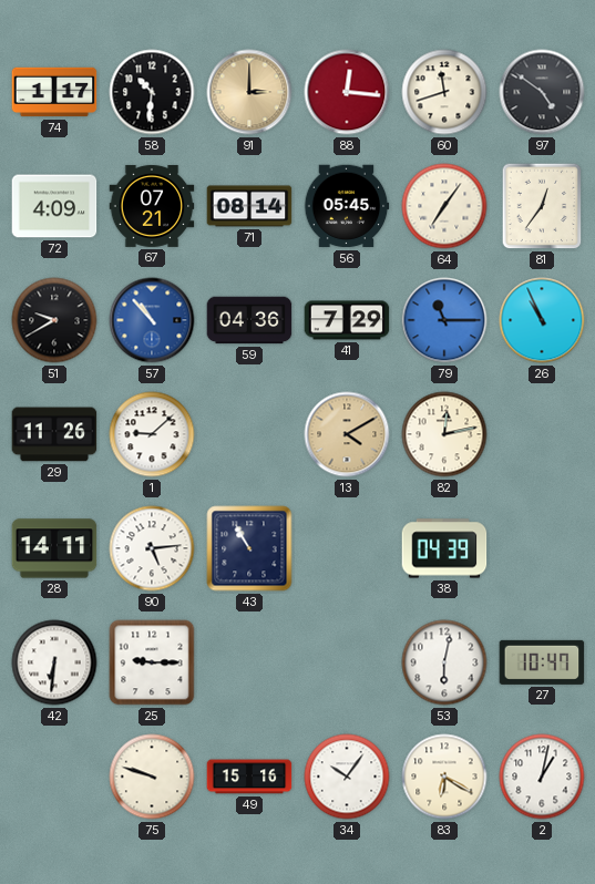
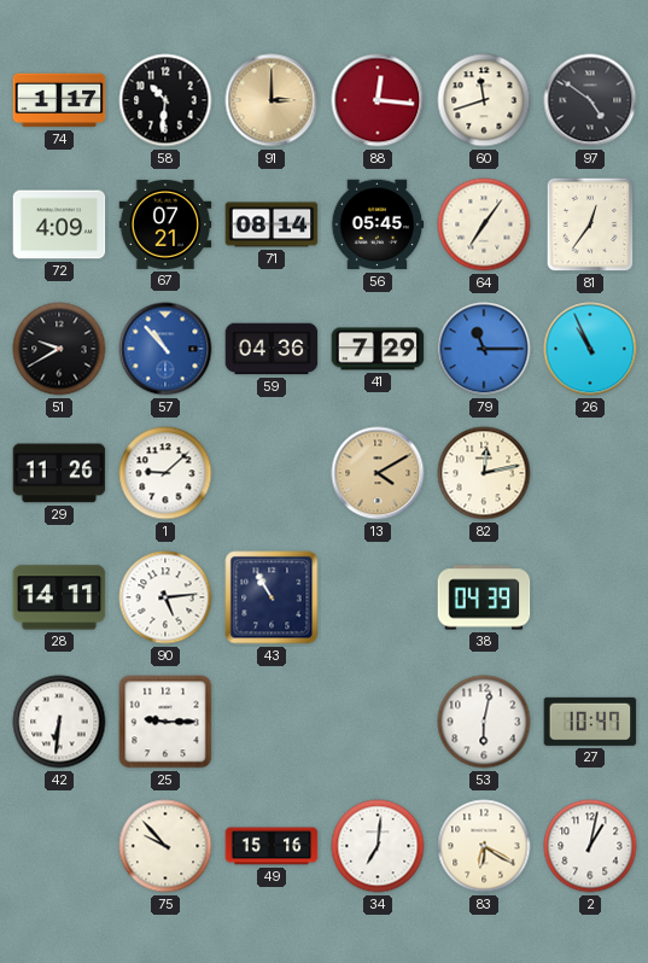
75: 9:48 -> 9:53
34: 10:06 -> 7:01
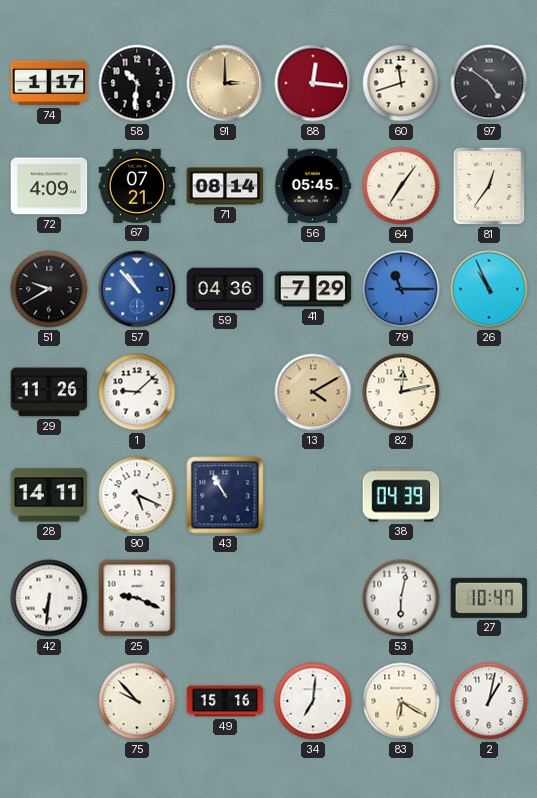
90: 5:14 -> 5:19
25: 9:15 -> 9:19
